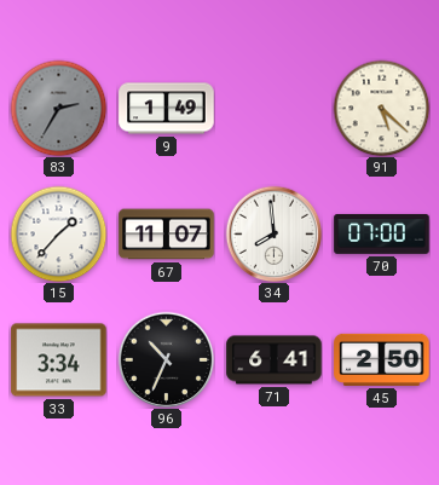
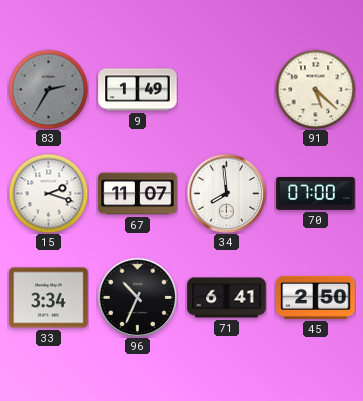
15: 1:37 -> 2:18
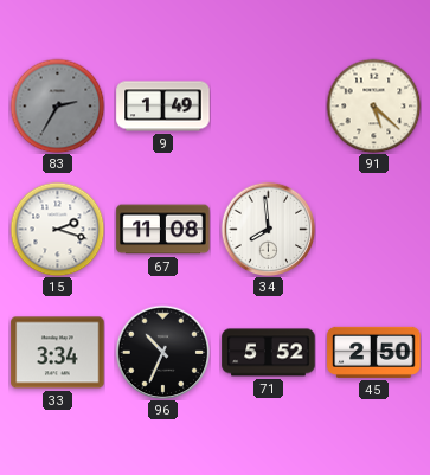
67: 11:07 -> 11:08
70: 07:00 -> none
71: 6:41 -> 5:52
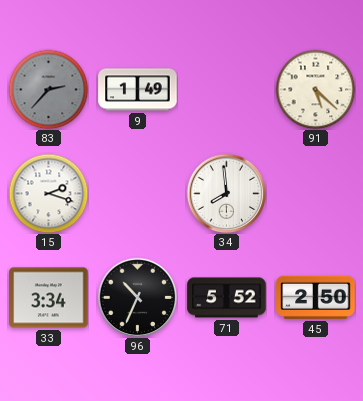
83: 2:35 -> 2:37
67: 11:08 -> none
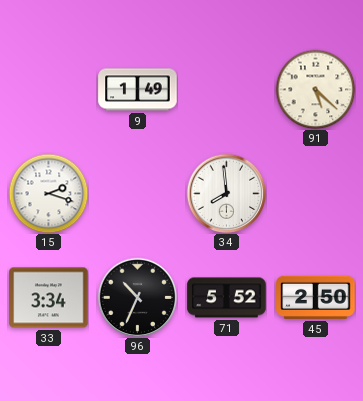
83: 2:37 -> none
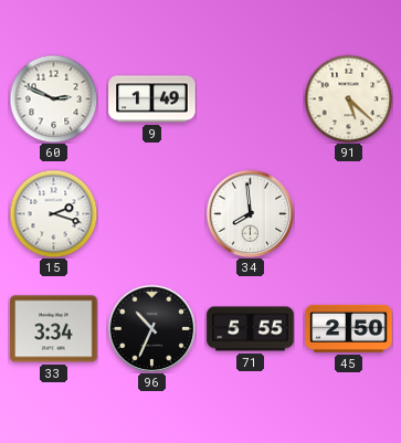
60: none -> 2:49
71: 5:52 -> 5:55
